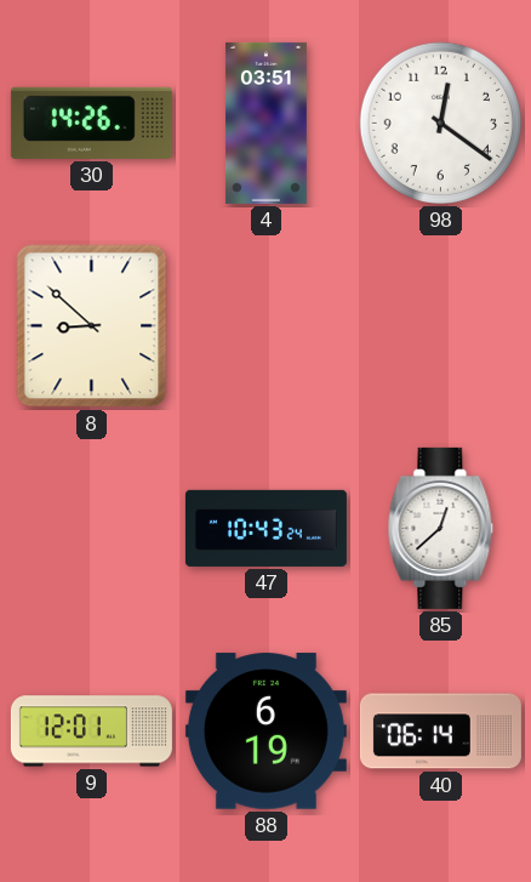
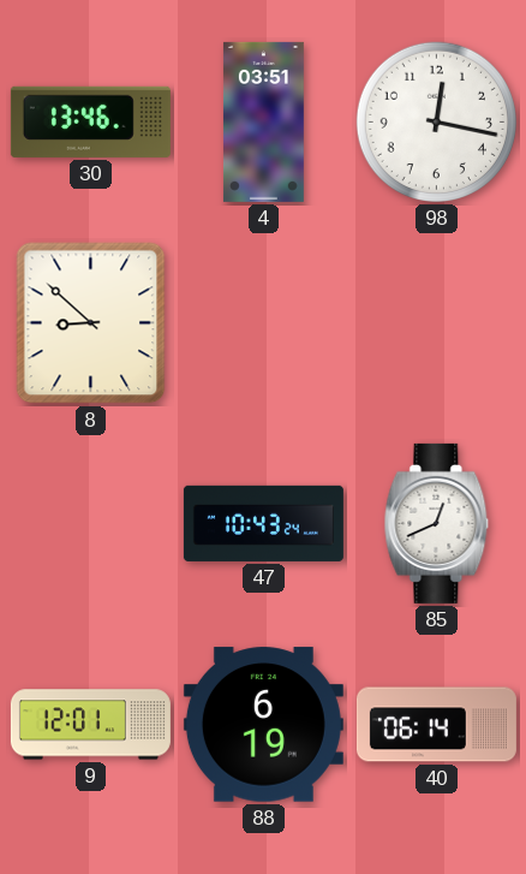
30: 14:26 -> 13:46
98: 12:21 -> 12:17
85: 12:38 -> 12:41
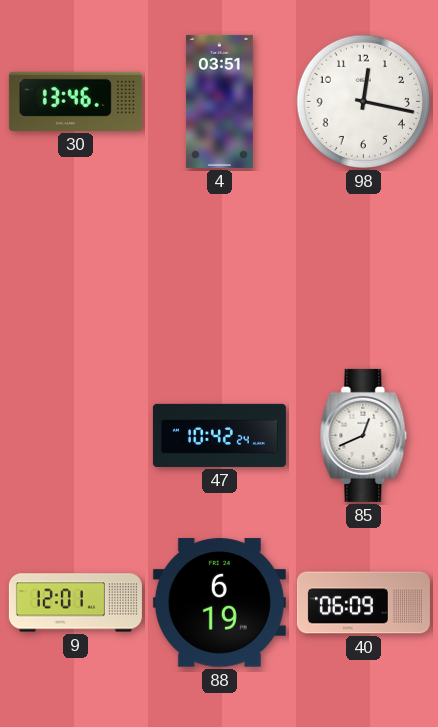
8: 8:52 -> none
47: 10:43 -> 10:42
40: 06:14 -> 06:09
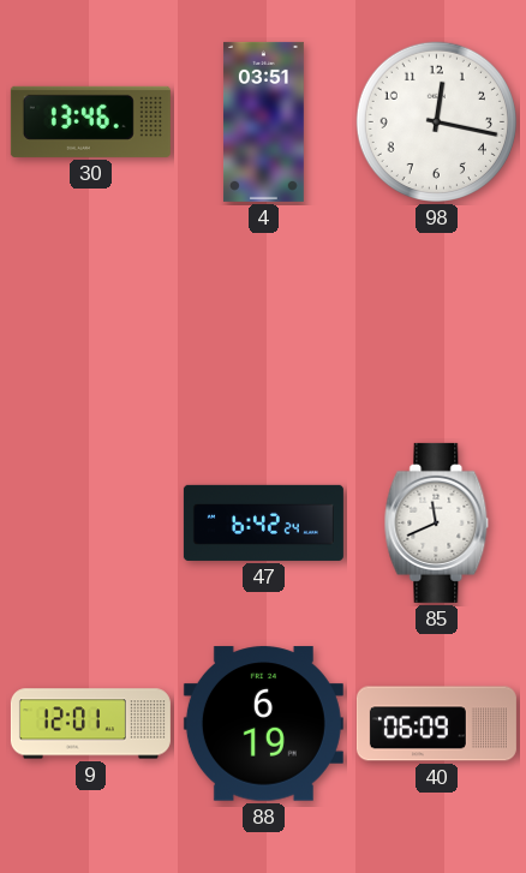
47: 10:42 -> 6:42
85: 12:41 -> 11:41
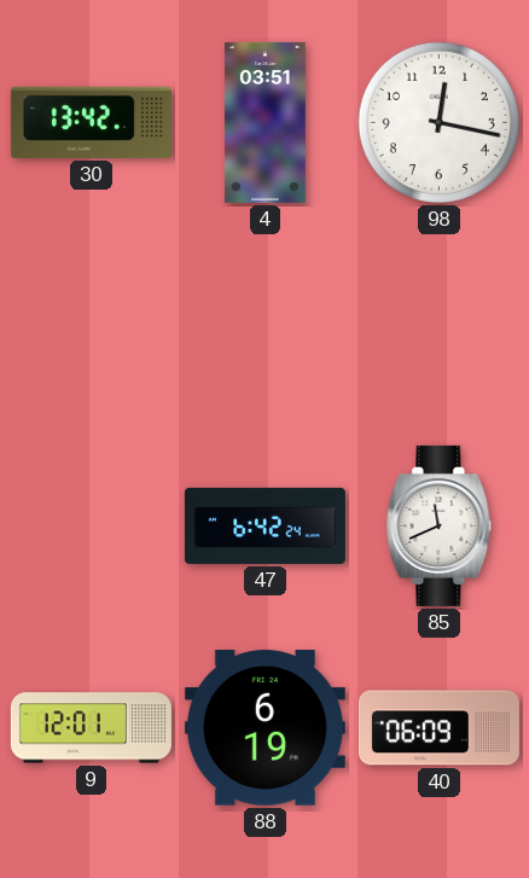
30: 13:46 -> 13:42
